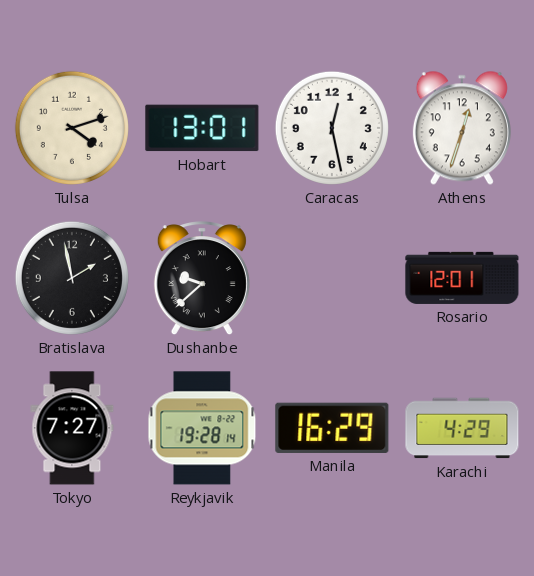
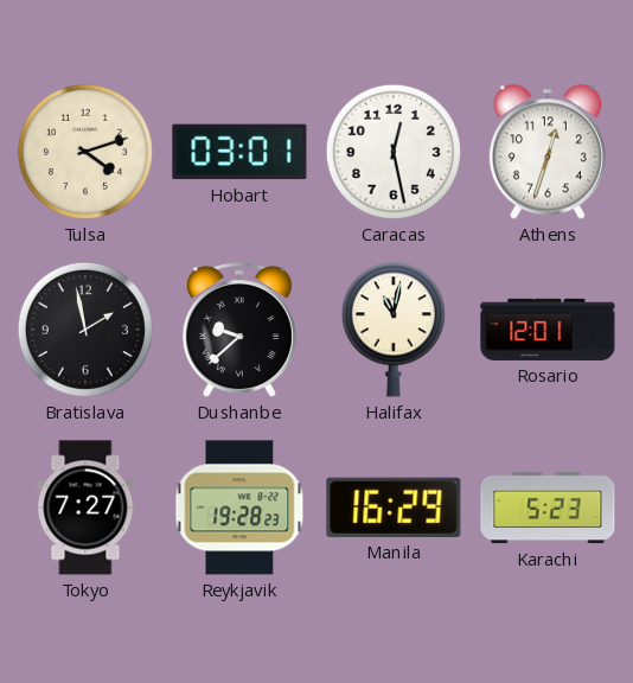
Hobart: 13:01 -> 03:01
Halifax: none -> 11:02
Reykjavik: 19:28:14 -> 19:28:23
Karachi: 4:29 -> 5:23
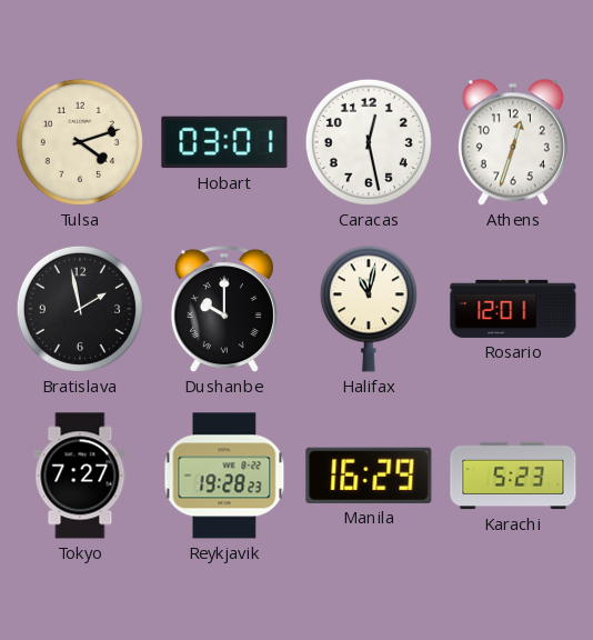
Dushanbe: 9:38 -> 10:00
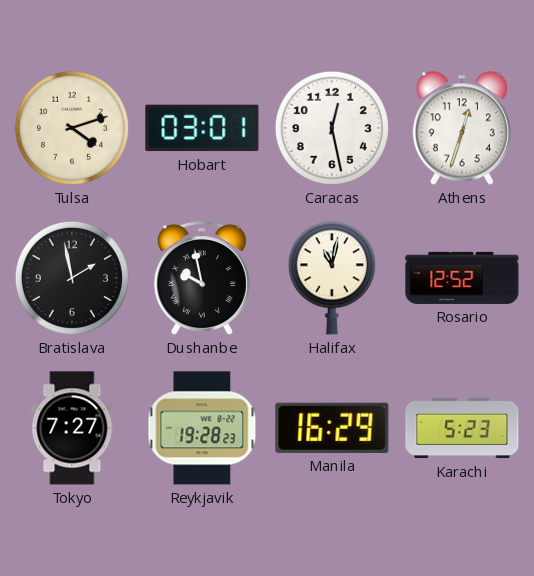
Dushanbe: 10:00 -> 9:58
Rosario: 12:01 -> 12:52
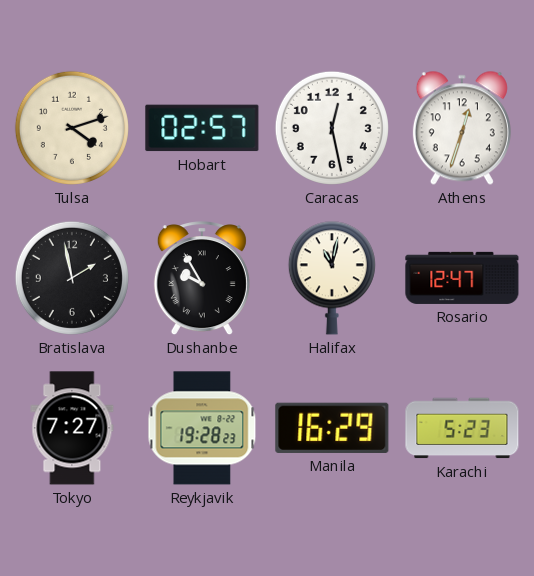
Hobart: 03:01 -> 02:57
Dushanbe: 9:58 -> 9:55
Rosario: 12:52 -> 12:47
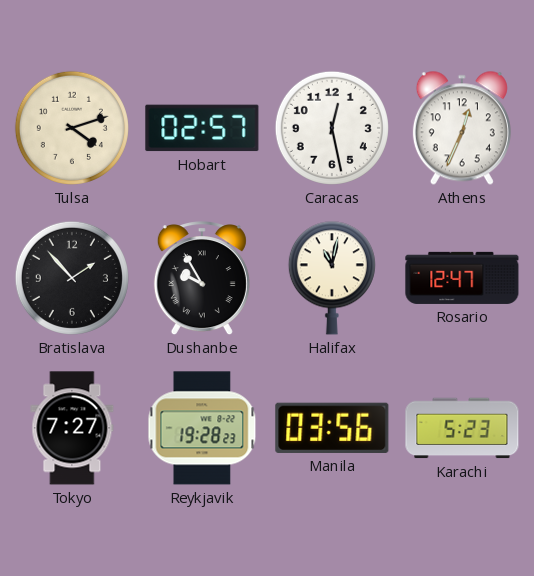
Athens: 12:33 -> 12:34
Bratislava: 1:58 -> 1:53
Manila: 16:29 -> 03:56
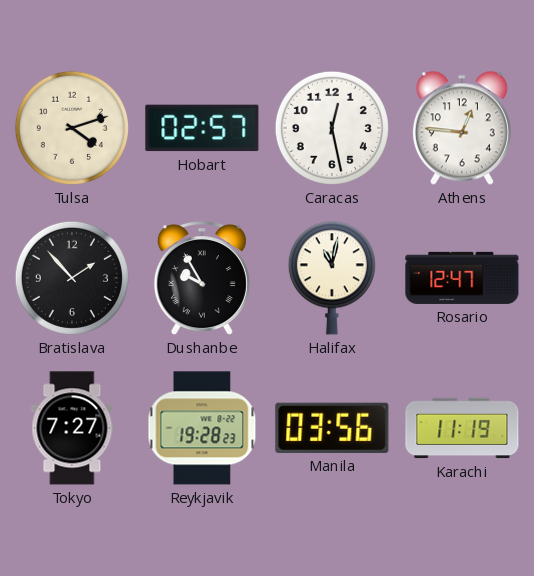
Athens: 12:34 -> 12:46
Karachi: 5:23 -> 11:19
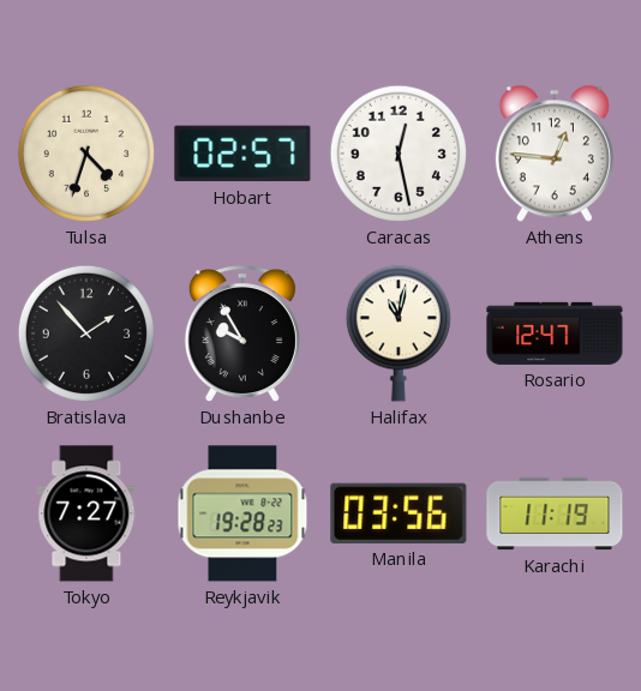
Tulsa: 4:12 -> 4:33
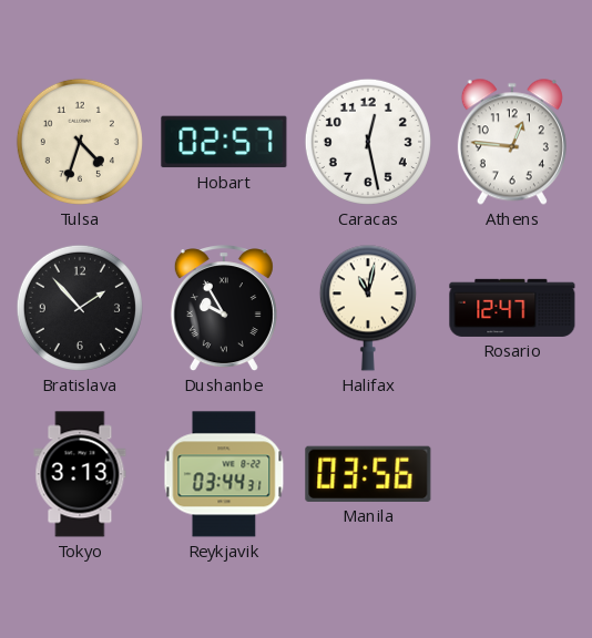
Tokyo: 7:27 -> 3:13
Reykjavik: 19:28 -> 03:44
Karachi: 11:19 -> none
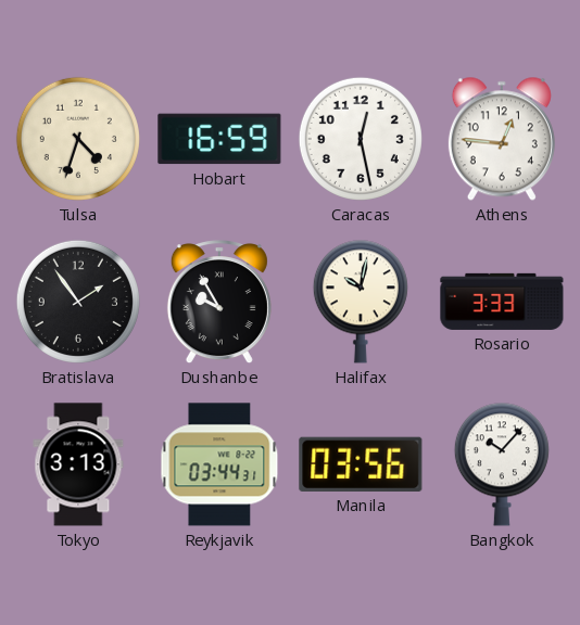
Hobart: 02:57 -> 16:59
Bratislava: 1:53 -> 1:54
Halifax: 11:02 -> 10:02
Rosario: 12:47 -> 3:33
Bangkok: none -> 10:07
